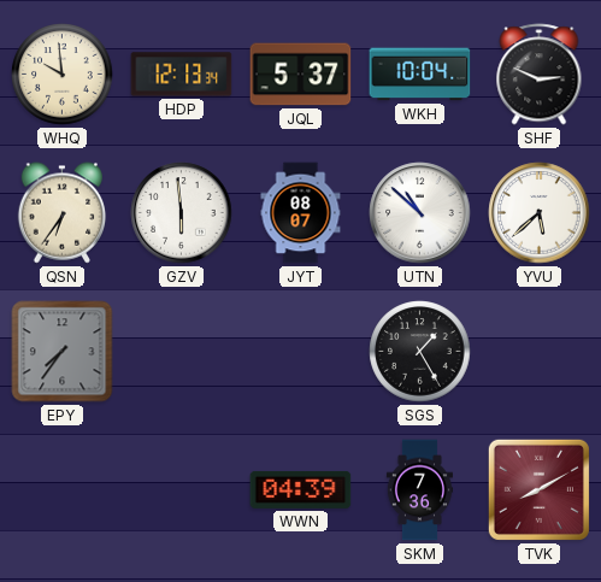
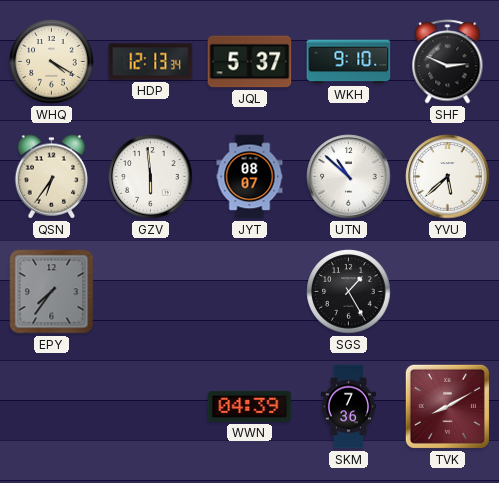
WHQ: 9:59 -> 4:20
WKH: 10:04 -> 9:10
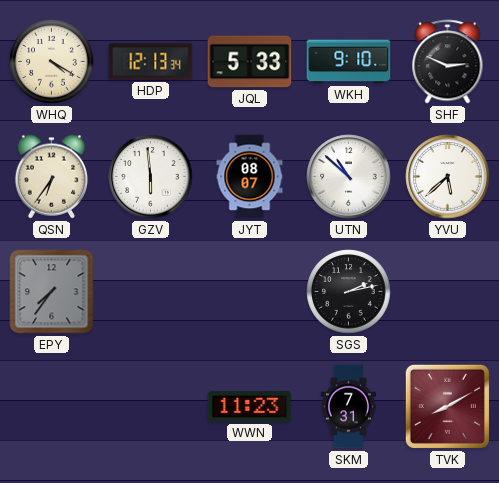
JQL: 5:37 -> 5:33
SGS: 1:25 -> 2:13
WWN: 04:39 -> 11:23
SKM: 7:36 -> 7:31
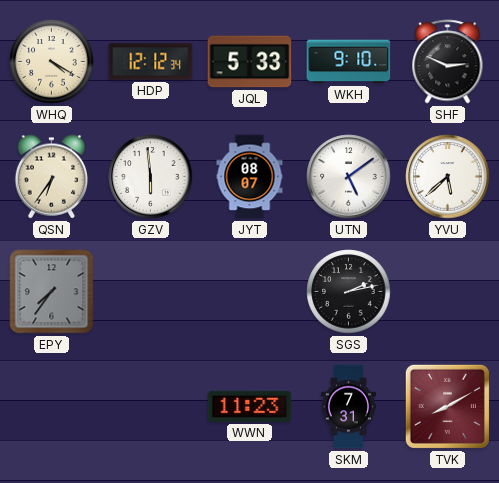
HDP: 12:13 -> 12:12
UTN: 10:52 -> 5:09
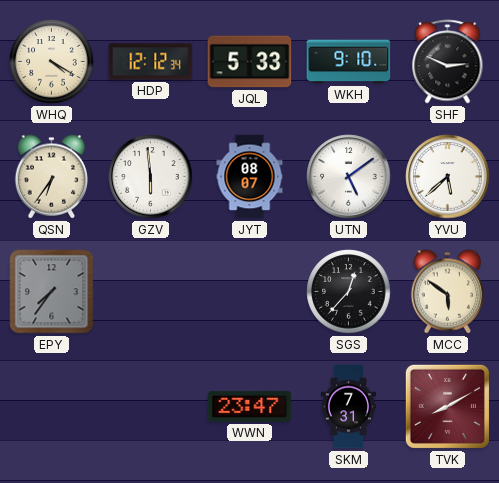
SGS: 2:13 -> 12:37
MCC: none -> 5:51
WWN: 11:23 -> 23:47
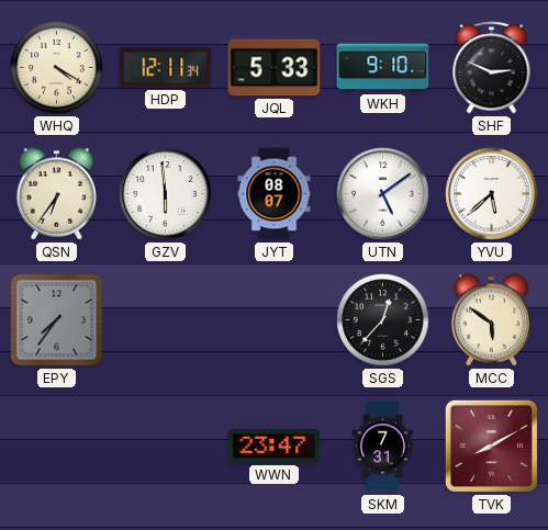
HDP: 12:12 -> 12:11
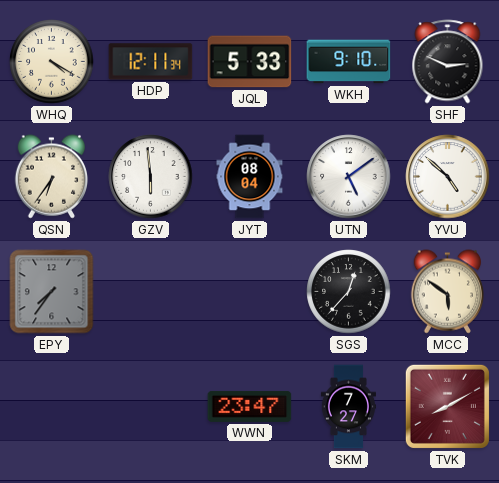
JYT: 08:07 -> 08:04
YVU: 5:38 -> 4:52
SKM: 7:31 -> 7:27
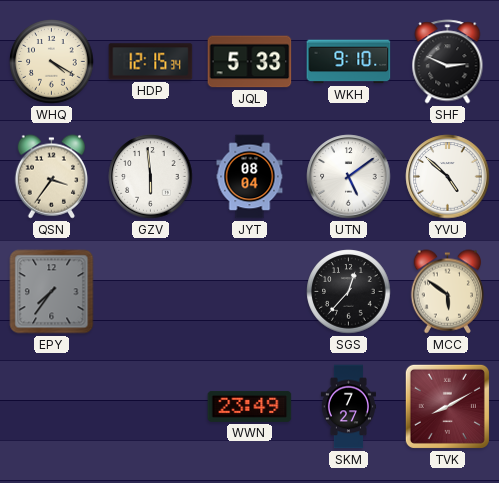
HDP: 12:11 -> 12:15
QSN: 6:36 -> 3:36
WWN: 23:47 -> 23:49
